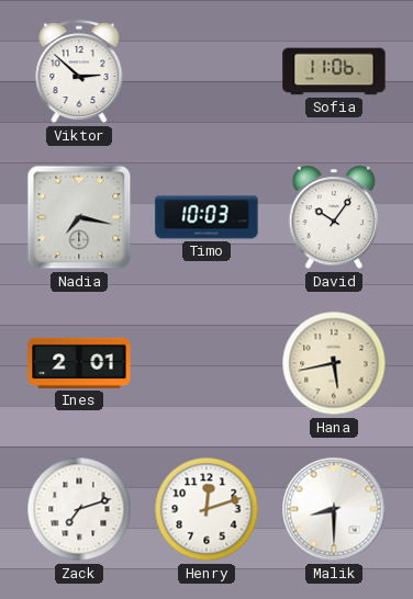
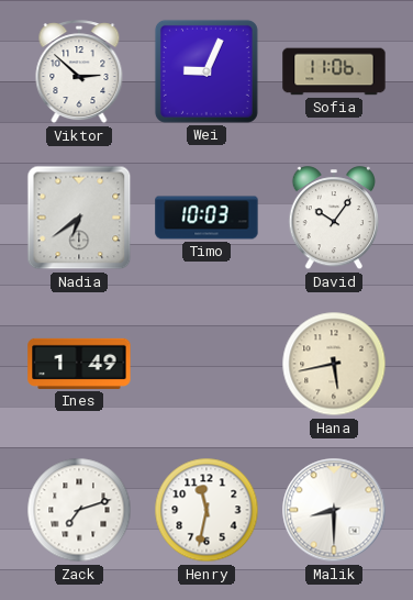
Wei: none -> 9:04
Nadia: 7:17 -> 6:39
Ines: 2:01 -> 1:49
Henry: 12:12 -> 11:32
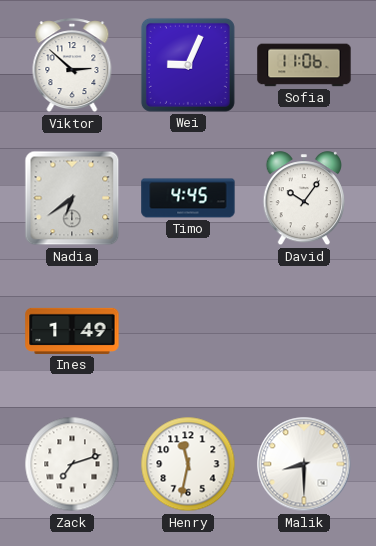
Timo: 10:03 -> 4:45
Hana: 5:43 -> none
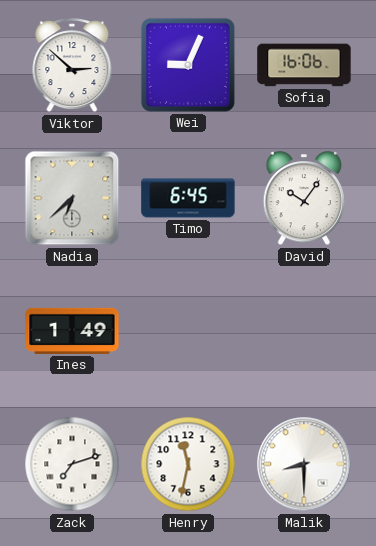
Sofia: 11:06 -> 16:06
Nadia: 6:39 -> 6:38
Timo: 4:45 -> 6:45
